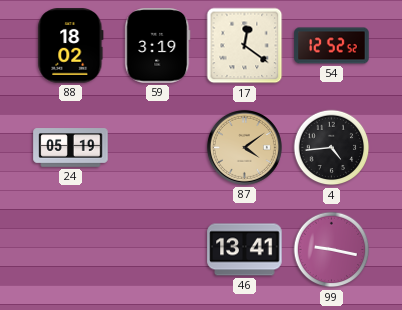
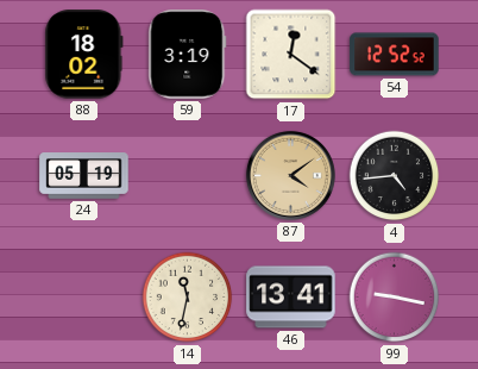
14: none -> 11:32
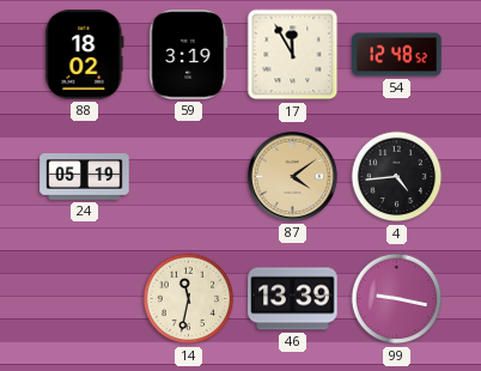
17: 12:21 -> 11:55
54: 12:52 -> 12:48
46: 13:41 -> 13:39
